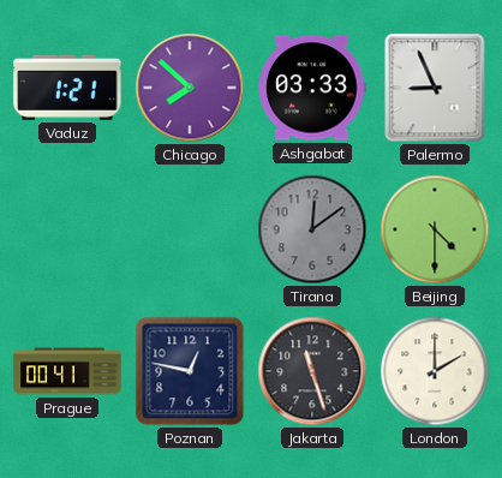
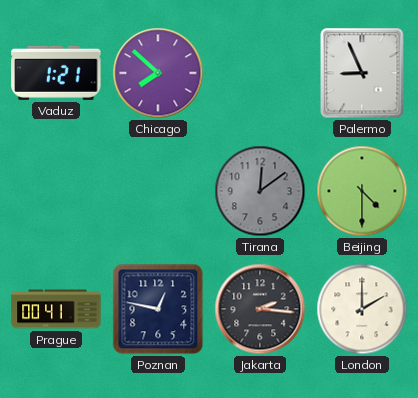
Ashgabat: 03:33 -> none
Jakarta: 11:27 -> 2:16
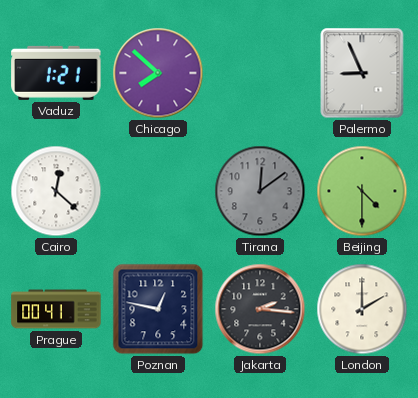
Cairo: none -> 12:22
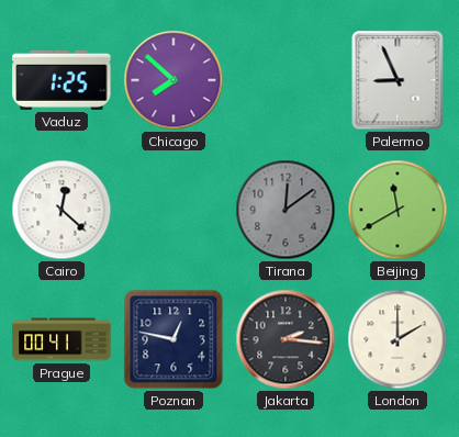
Vaduz: 1:21 -> 1:25
Beijing: 4:30 -> 11:40
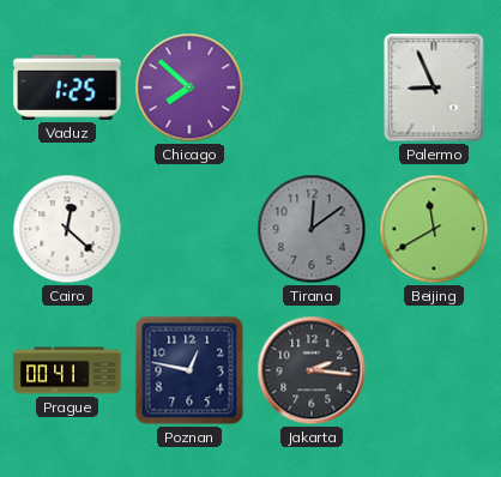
London: 2:00 -> none
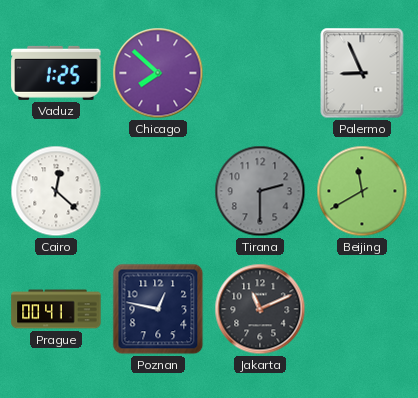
Tirana: 12:09 -> 2:30
Jakarta: 2:16 -> 11:11
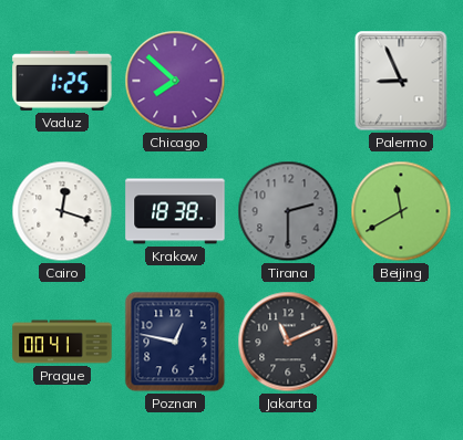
Cairo: 12:22 -> 12:18
Krakow: none -> 18:38
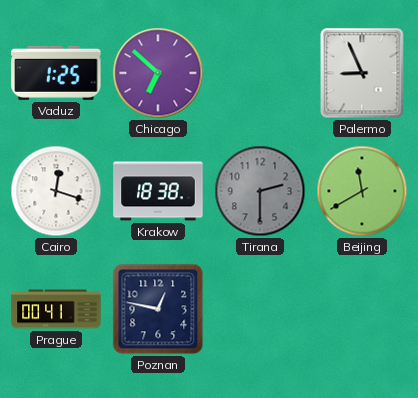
Chicago: 7:52 -> 6:52
Jakarta: 11:11 -> none
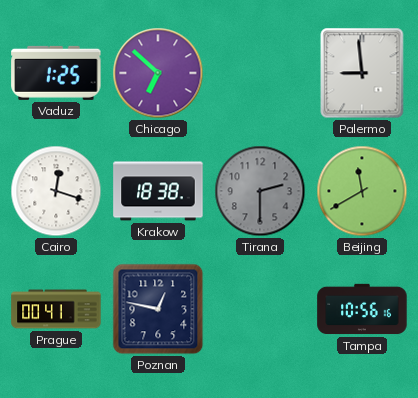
Palermo: 8:56 -> 8:59
Tampa: none -> 10:56
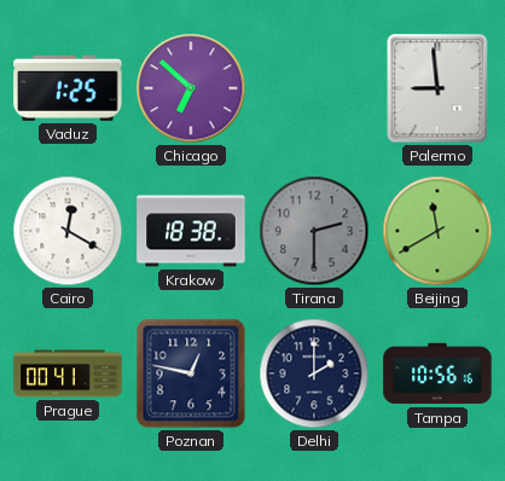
Cairo: 12:18 -> 12:20
Delhi: none -> 2:00
